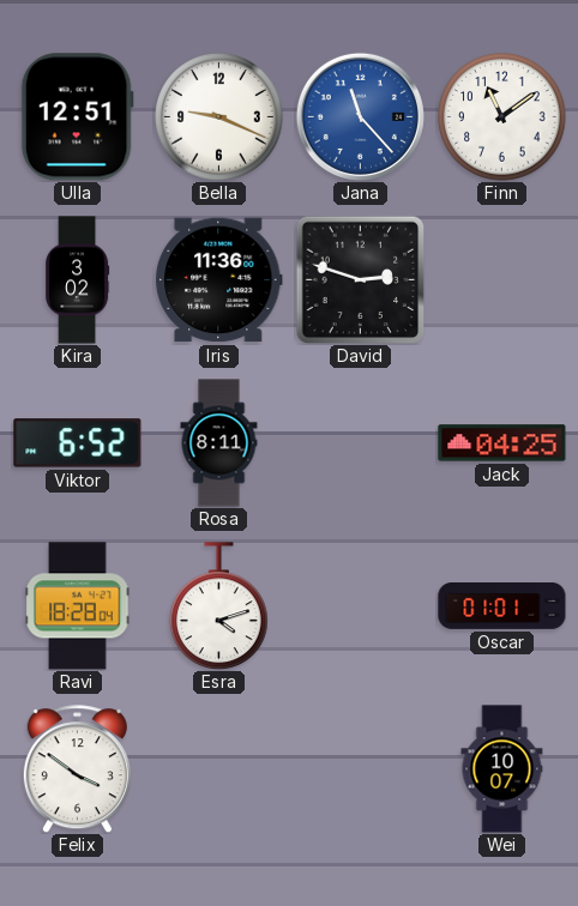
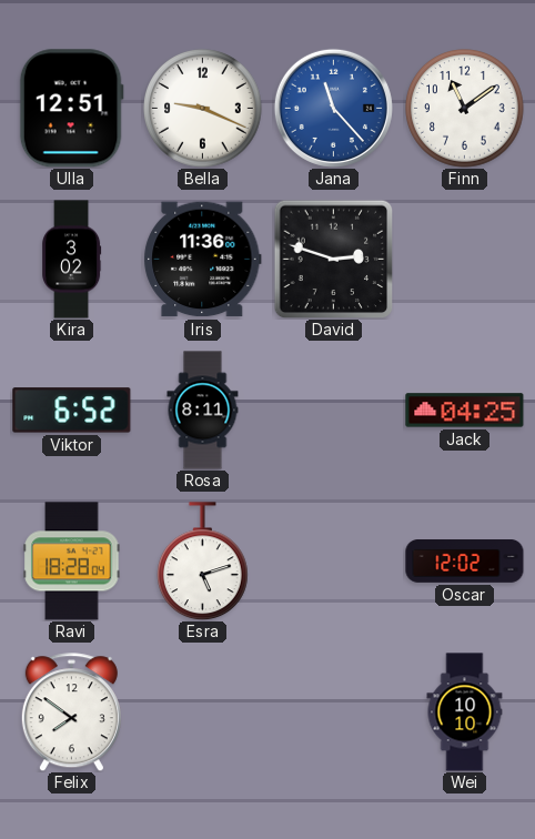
Esra: 4:12 -> 5:12
Oscar: 01:01 -> 12:02
Felix: 3:51 -> 7:51
Wei: 10:07 -> 10:10
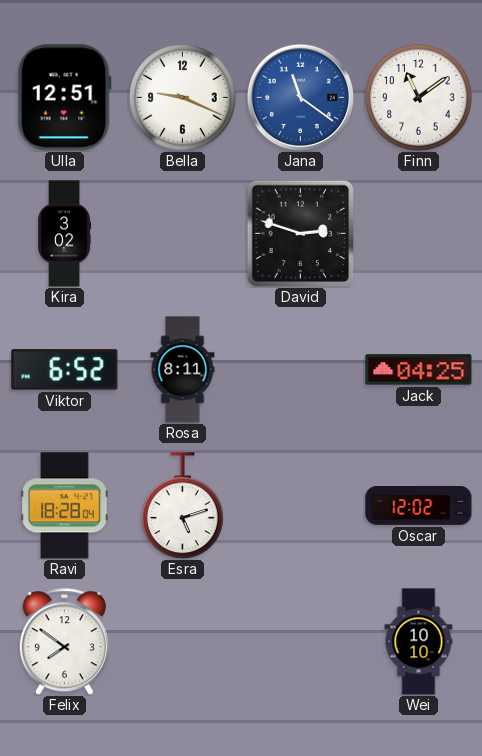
Jana: 11:23 -> 11:21
Iris: 11:36 -> none
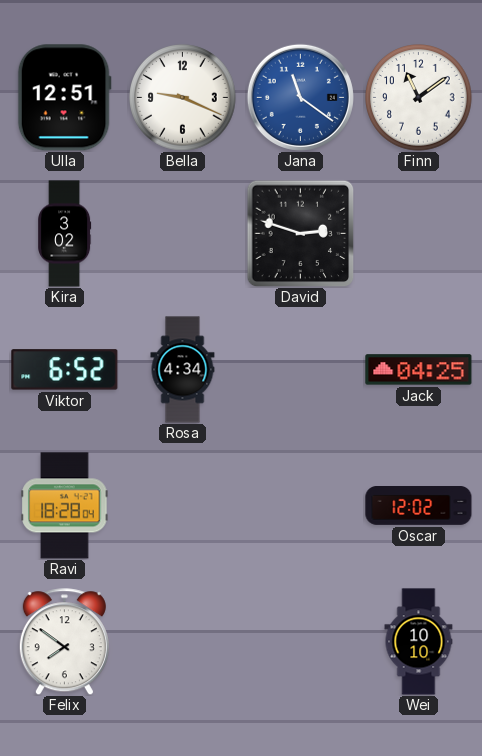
Rosa: 8:11 -> 4:34
Esra: 5:12 -> none
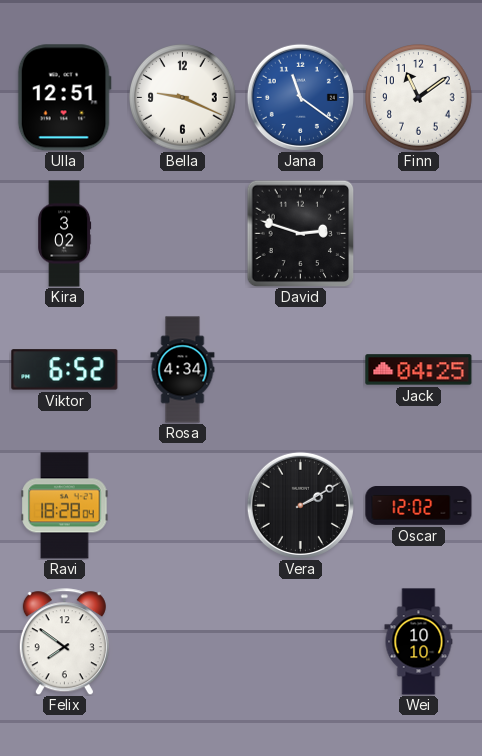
Vera: none -> 2:10
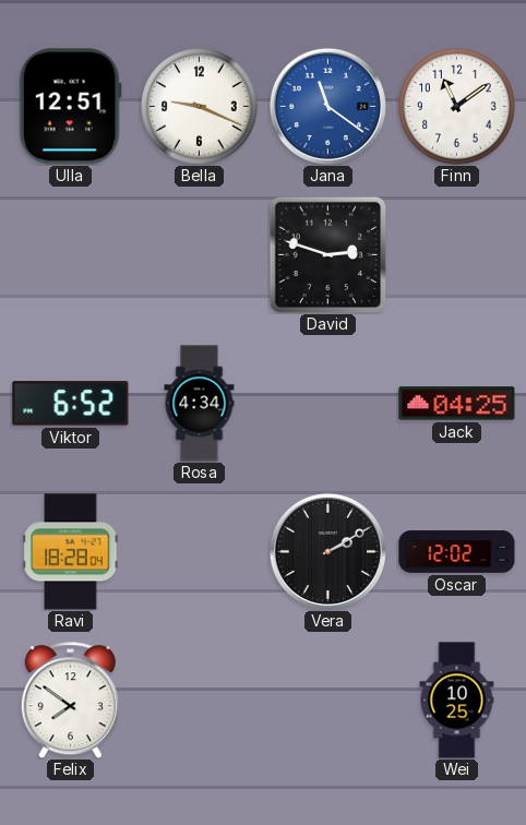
Kira: 3:02 -> none
Wei: 10:10 -> 10:25
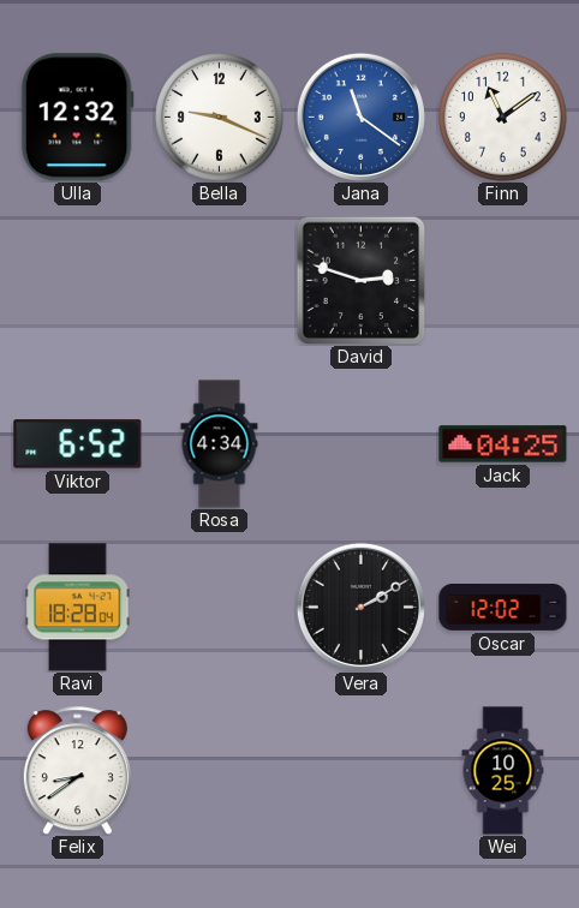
Ulla: 12:51 -> 12:32
Felix: 7:51 -> 8:39
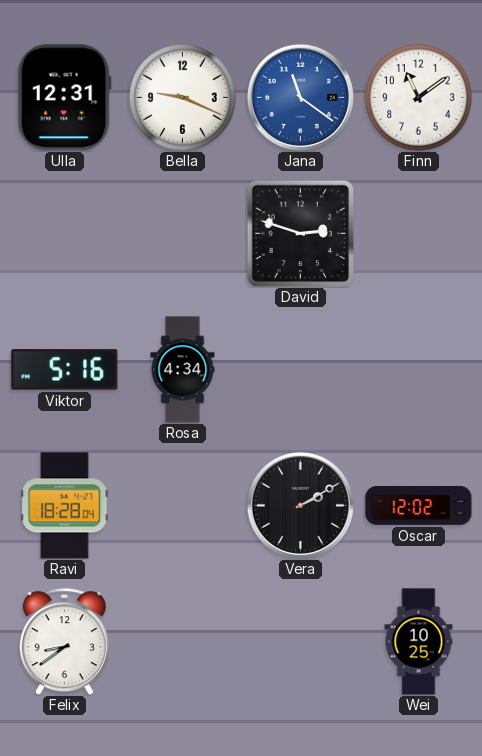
Ulla: 12:32 -> 12:31
Viktor: 6:52 -> 5:16
Jack: 04:25 -> none
